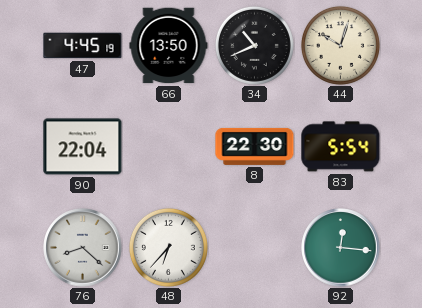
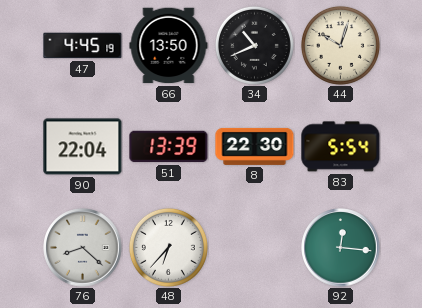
51: none -> 13:39
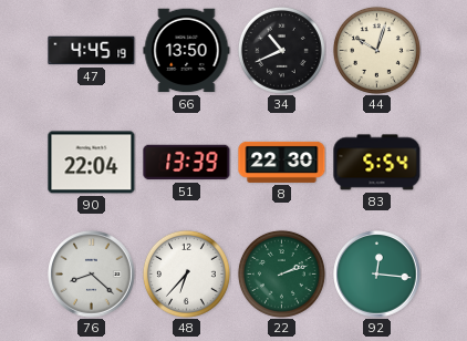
22: none -> 2:12
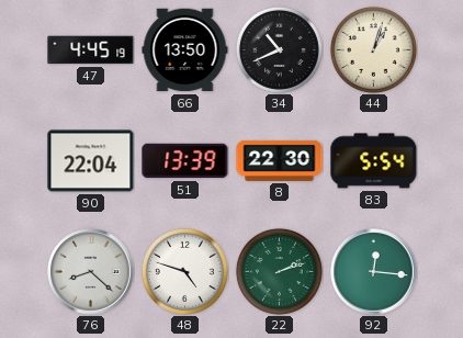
44: 10:03 -> 1:03
48: 6:37 -> 4:48
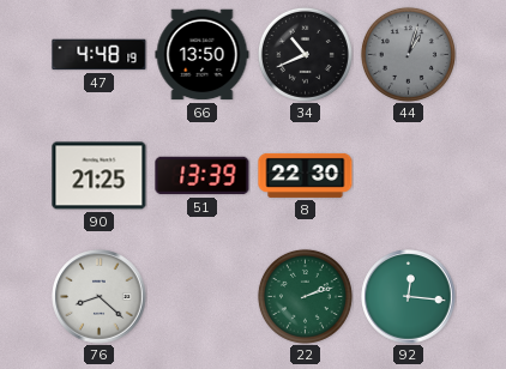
47: 4:45 -> 4:48
44 dial: cream -> grey
90: 22:04 -> 21:25
83: 5:54 -> none
48: 4:48 -> none
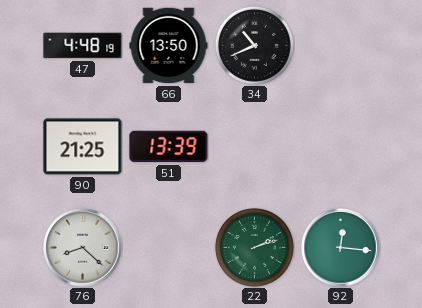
44: 1:03 -> none
8: 22:30 -> none
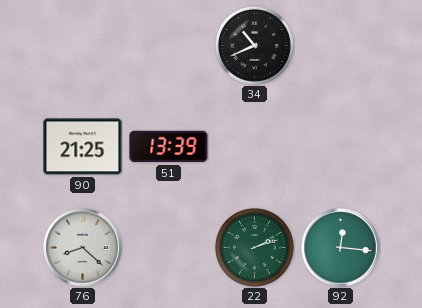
47: 4:48 -> none
66: 13:50 -> none
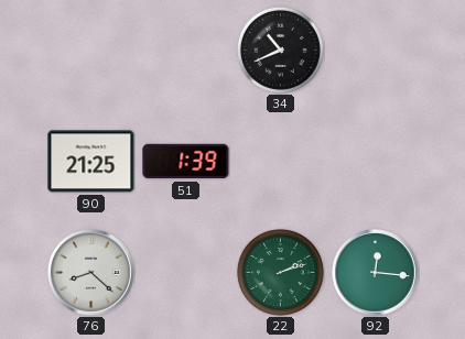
51: 13:39 -> 1:39
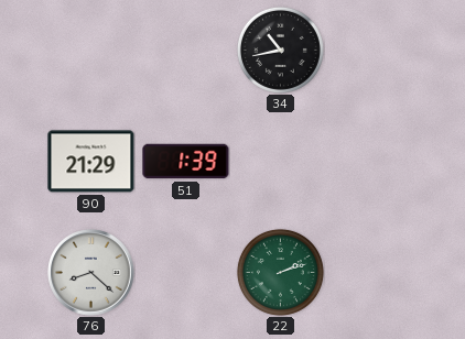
34: 10:41 -> 10:43
90: 21:25 -> 21:29
92: 12:16 -> none
